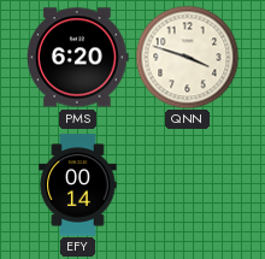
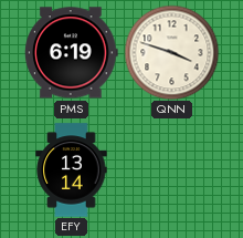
PMS: 6:20 -> 6:19
EFY: 00:14 -> 13:14
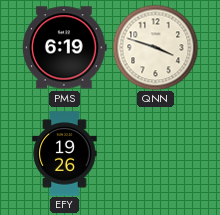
EFY: 13:14 -> 19:26
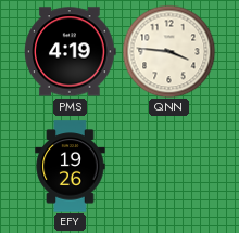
PMS: 6:19 -> 4:19
QNN: 3:48 -> 3:46
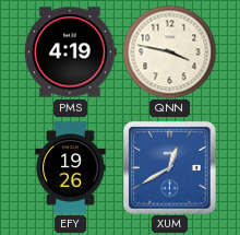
QNN: 3:46 -> 3:47
XUM: none -> 12:40
